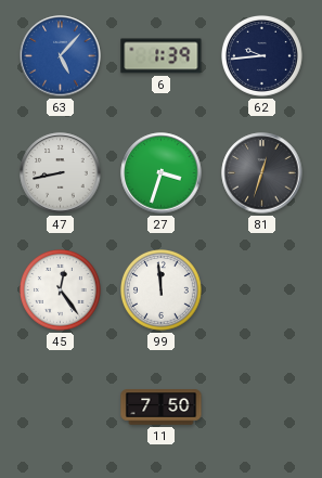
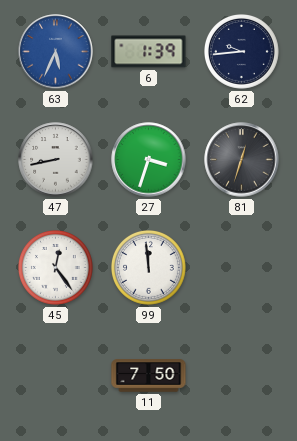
63: 5:07 -> 5:34
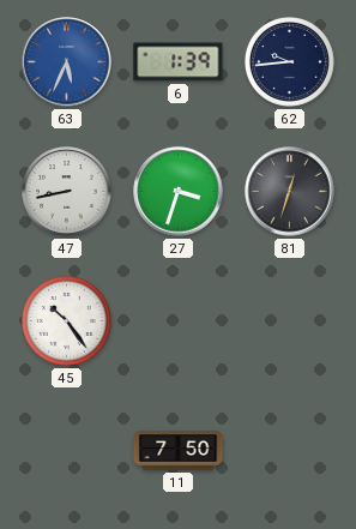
45: 12:24 -> 10:24
99: 11:59 -> none
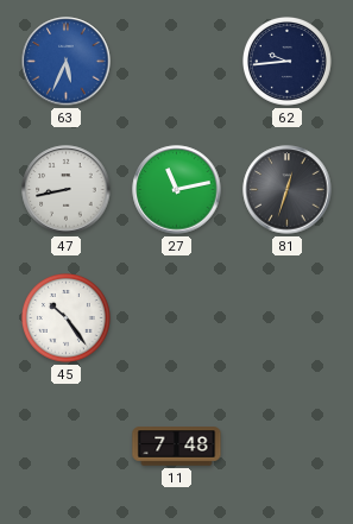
6: 1:39 -> none
27: 3:33 -> 11:13
11: 7:50 -> 7:48
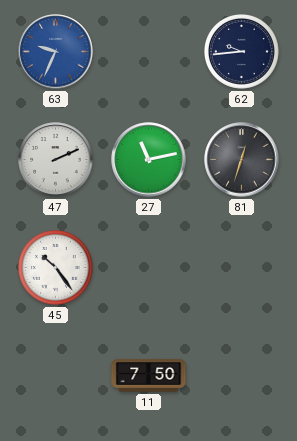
63: 5:34 -> 9:34
47: 8:43 -> 2:11
11: 7:48 -> 7:50
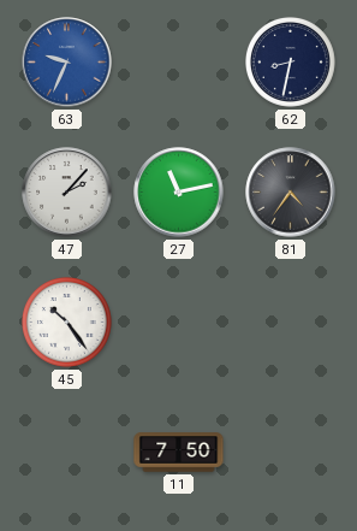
62: 9:44 -> 8:32
47: 2:11 -> 2:07
81: 12:33 -> 4:36
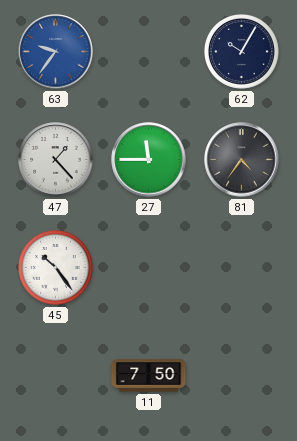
63: 9:34 -> 9:36
62: 8:32 -> 10:05
47: 2:07 -> 1:23
27: 11:13 -> 11:45
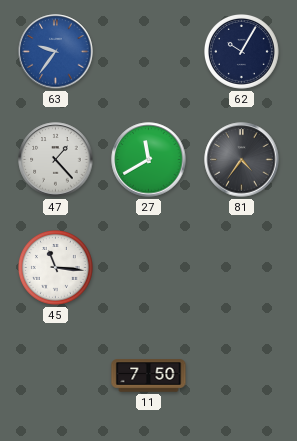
27: 11:45 -> 11:40
45: 10:24 -> 11:16
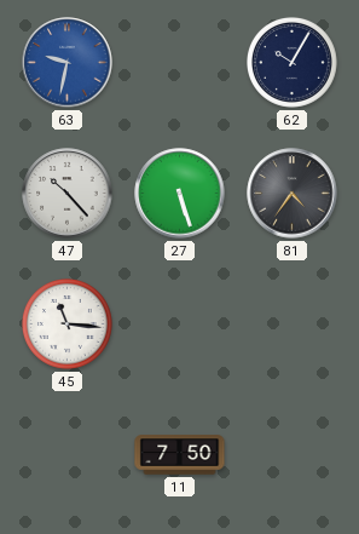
63: 9:36 -> 9:32
47: 1:23 -> 10:23
27: 11:40 -> 5:27
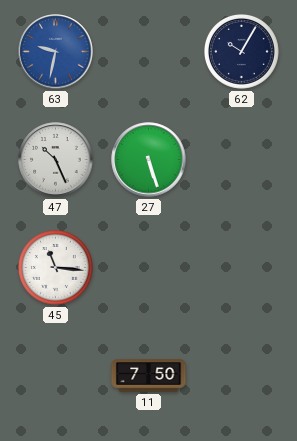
47: 10:23 -> 10:26
81: 4:36 -> none
